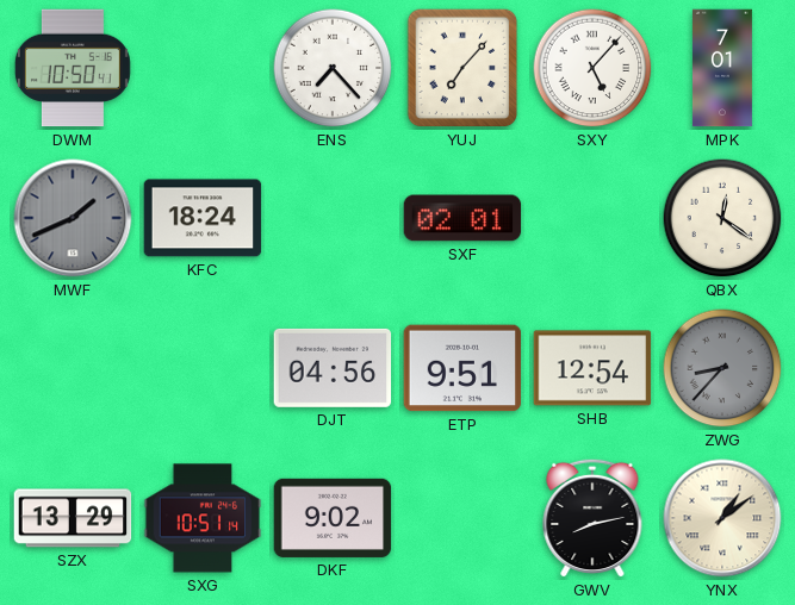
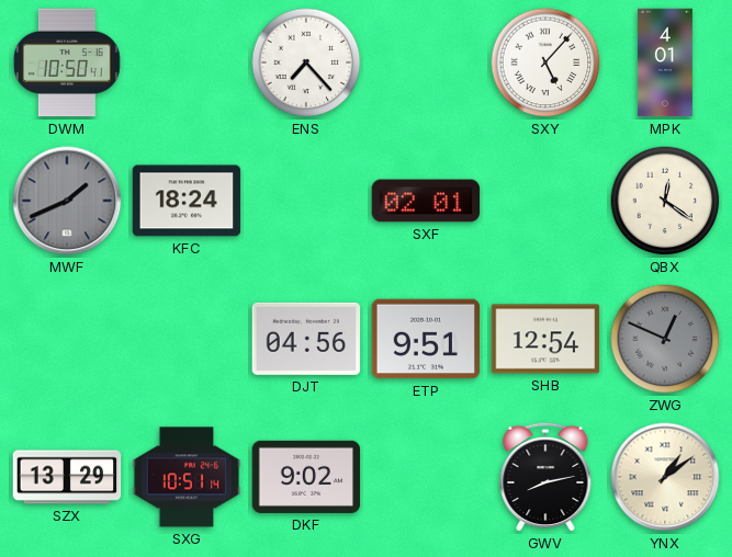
YUJ: 7:07 -> none
MPK: 7:01 -> 4:01
ZWG: 8:37 -> 12:49
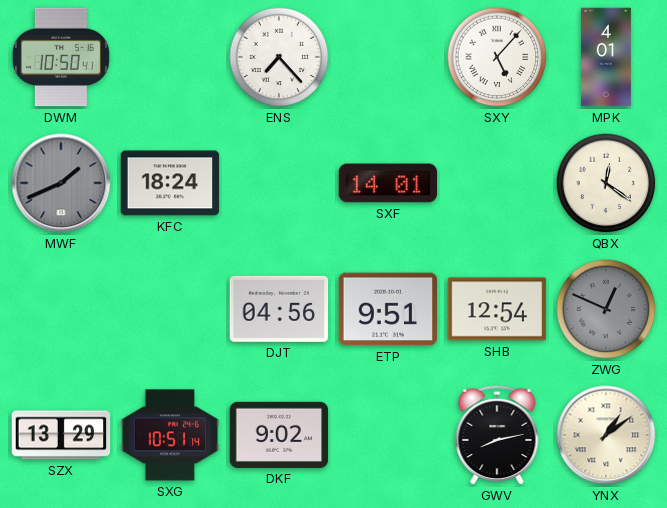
SXF: 02:01 -> 14:01
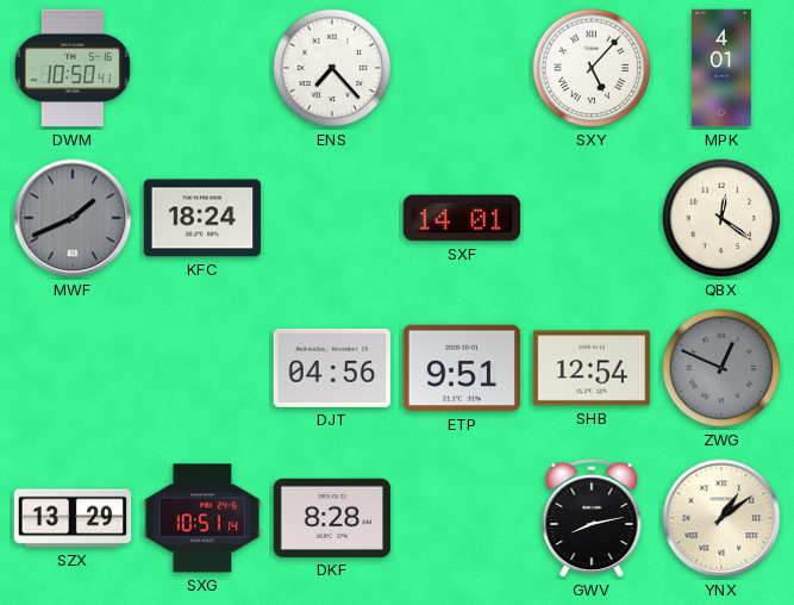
DKF: 9:02 -> 8:28
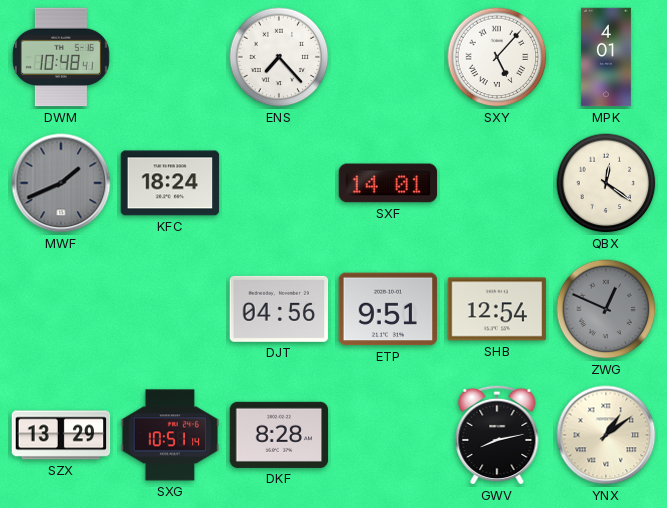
DWM: 10:50 -> 10:48
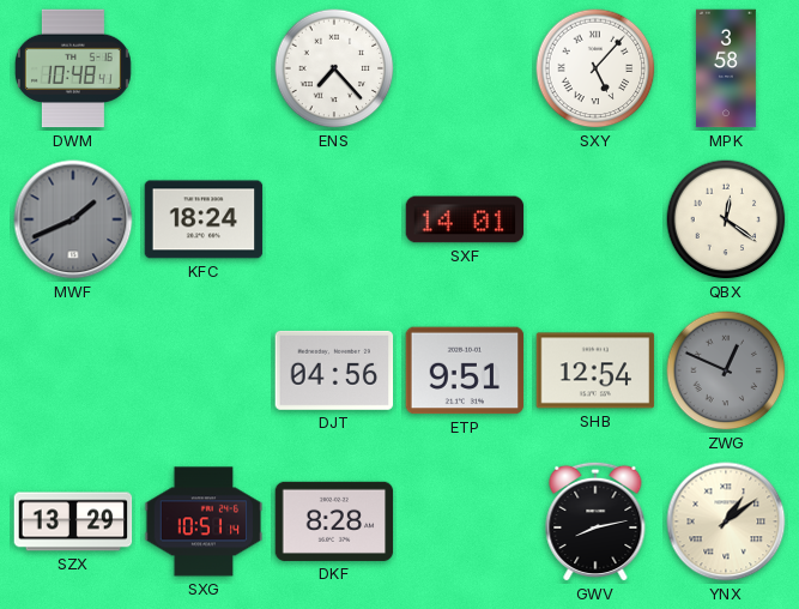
MPK: 4:01 -> 3:58
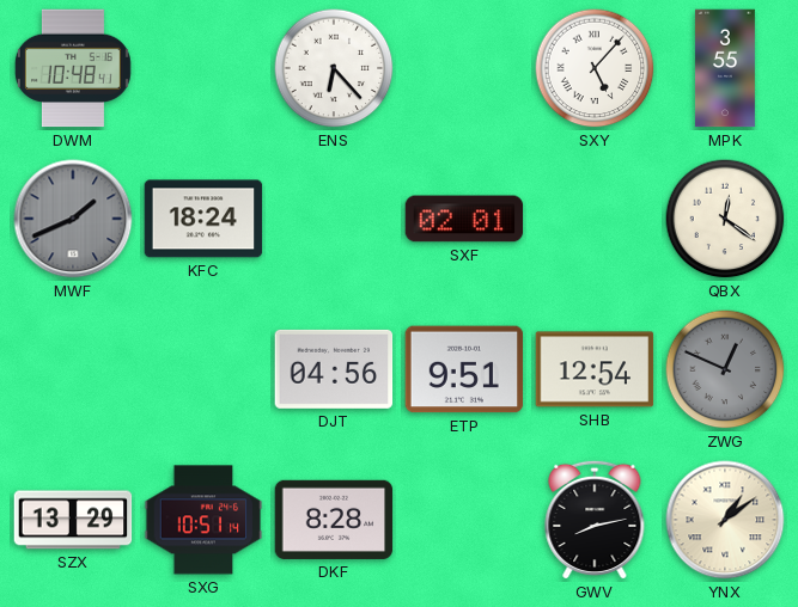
ENS: 7:23 -> 6:23
MPK: 3:58 -> 3:55
SXF: 14:01 -> 02:01
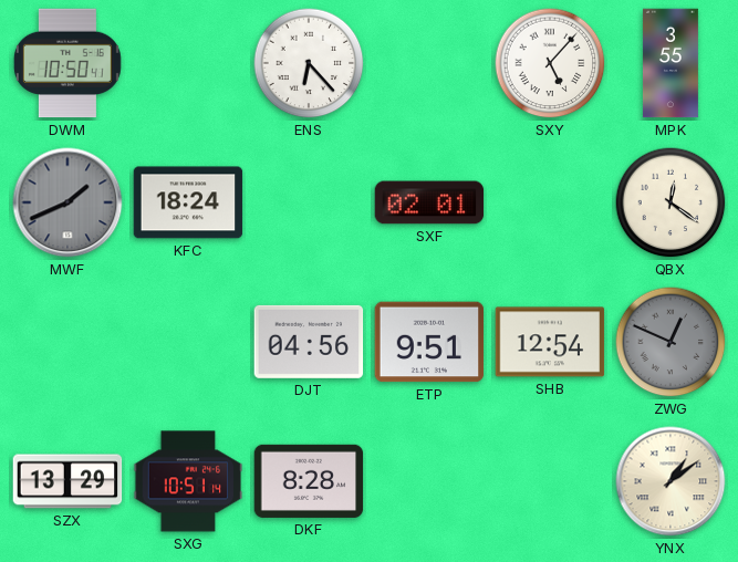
DWM: 10:48 -> 10:50
GWV: 8:13 -> none
